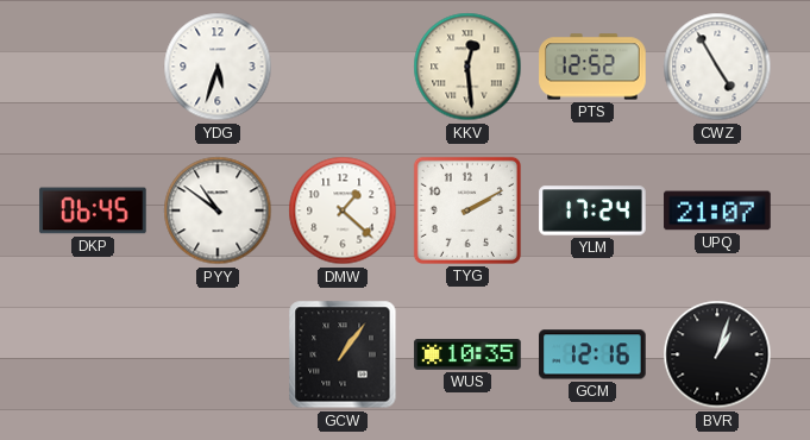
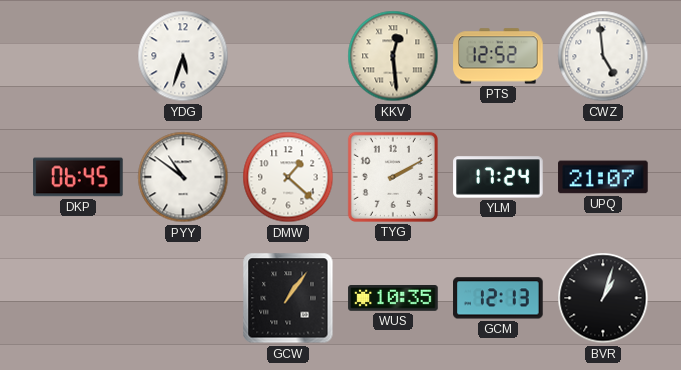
CWZ: 4:55 -> 4:59
GCM: 12:16 -> 12:13
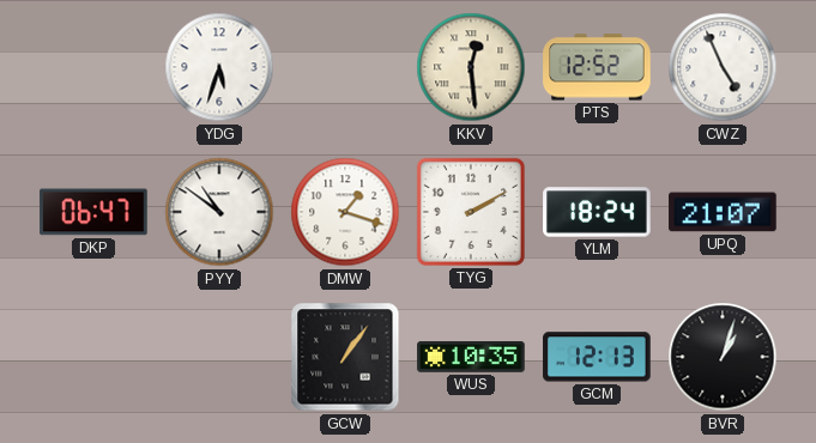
CWZ: 4:59 -> 4:56
DKP: 06:45 -> 06:47
DMW: 1:22 -> 1:18
YLM: 17:24 -> 18:24
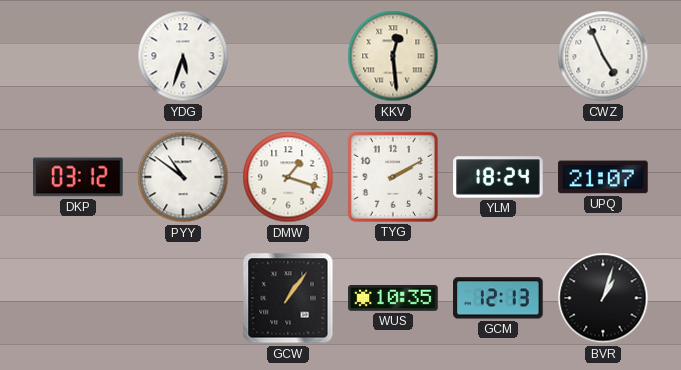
PTS: 12:52 -> none
DKP: 06:47 -> 03:12
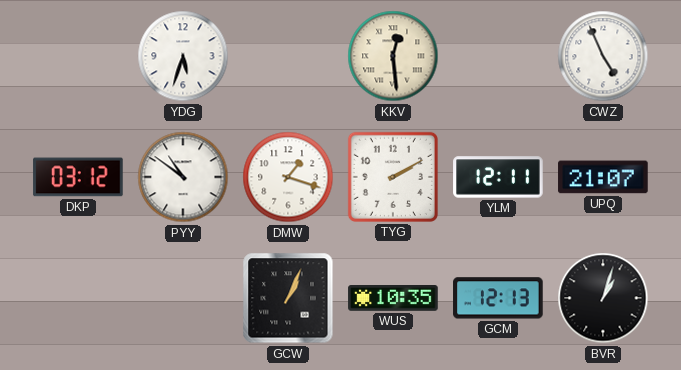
YLM: 18:24 -> 12:11
GCW: 1:06 -> 1:04
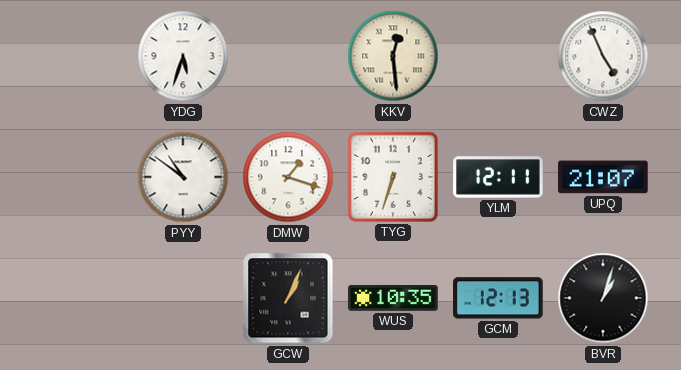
DKP: 03:12 -> none
TYG: 2:10 -> 6:33
